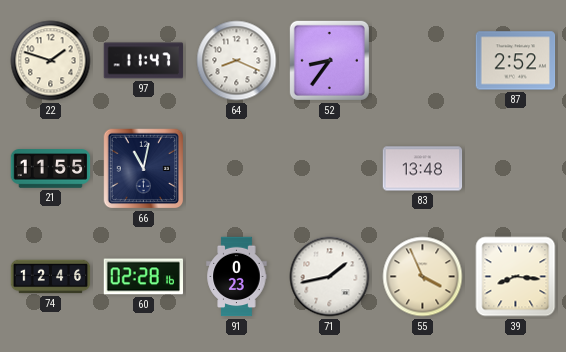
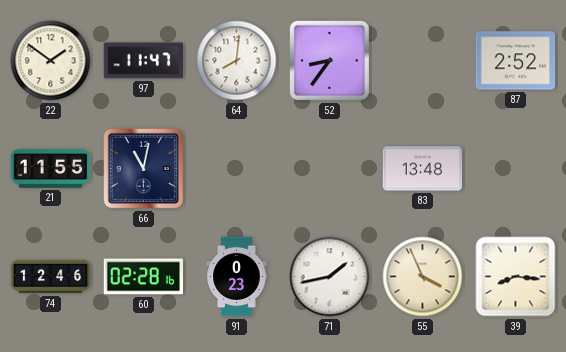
22: 1:48 -> 1:51
64: 8:19 -> 8:01
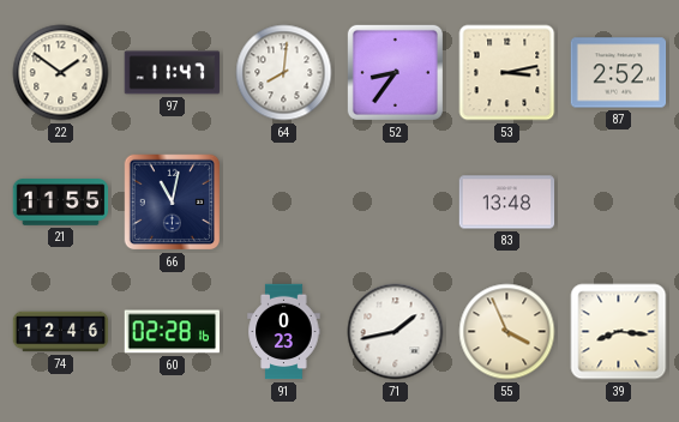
53: none -> 3:13
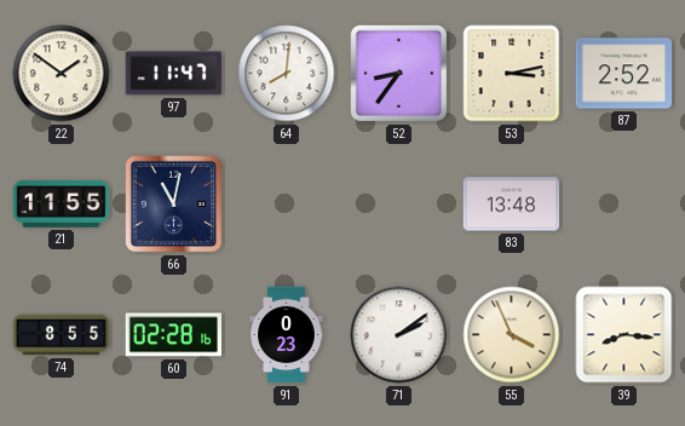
74: 12:46 -> 8:55
71: 1:43 -> 2:09
